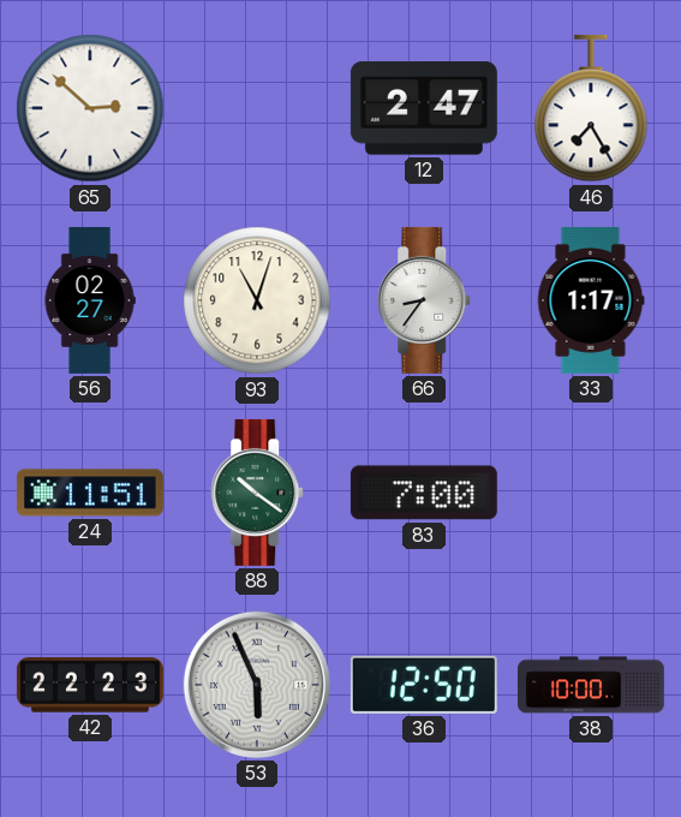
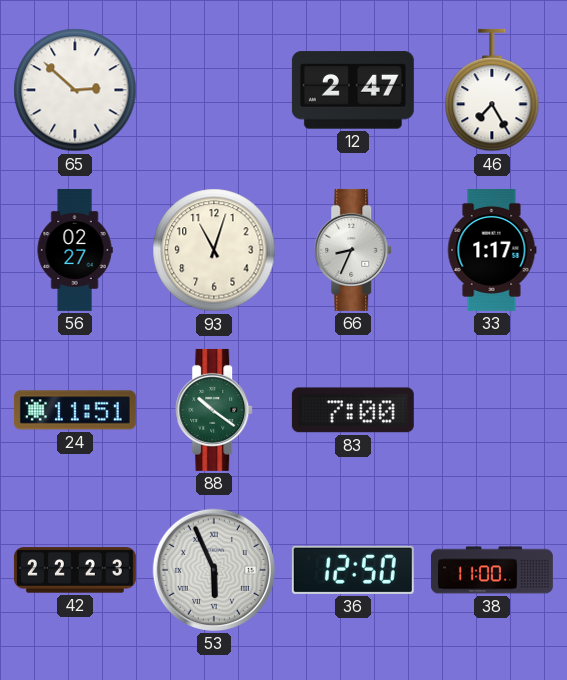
66: 8:36 -> 8:34
38: 10:00 -> 11:00
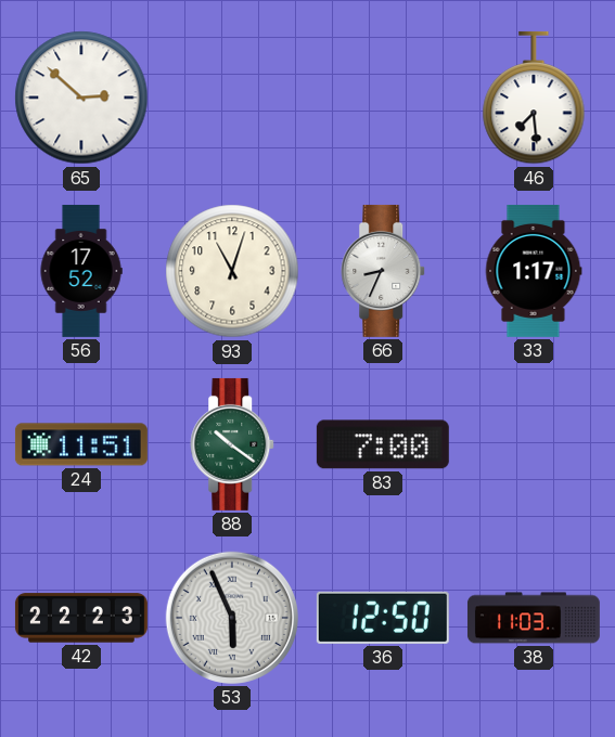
12: 2:47 -> none
46: 7:25 -> 7:29
56: 02:27 -> 17:52
38: 11:00 -> 11:03
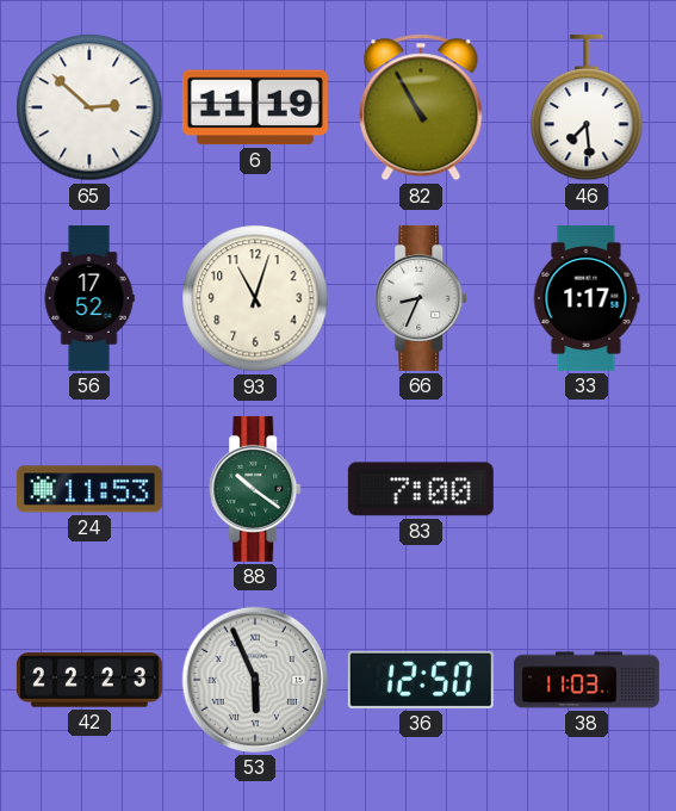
6: none -> 11:19
82: none -> 10:55
24: 11:51 -> 11:53
